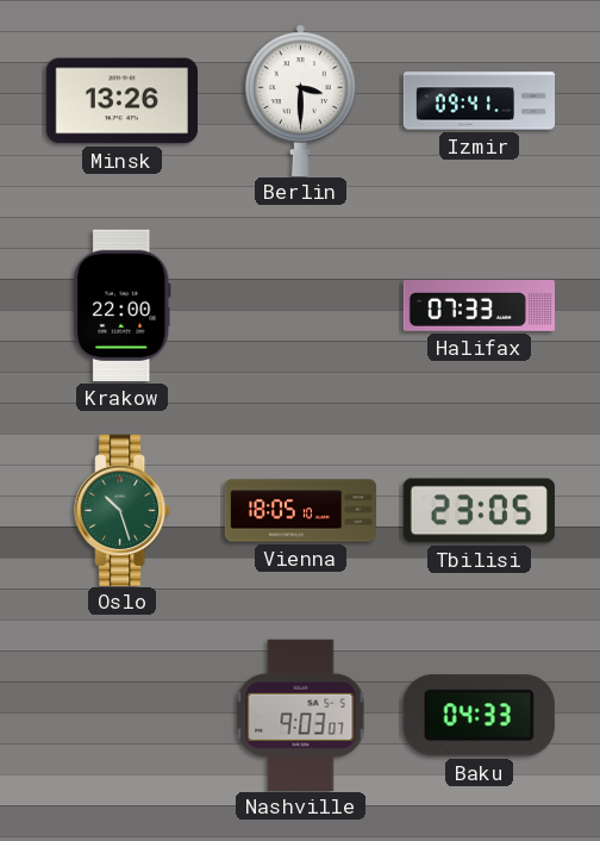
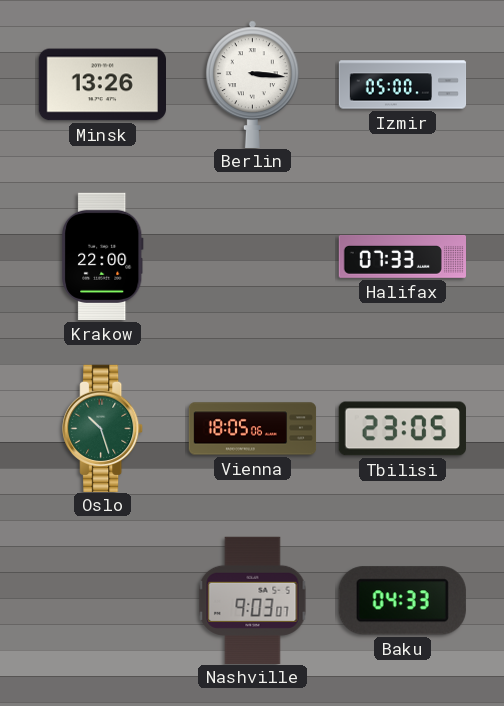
Berlin: 3:30 -> 3:16
Izmir: 09:41 -> 05:00
Vienna: 18:05:10 -> 18:05:06
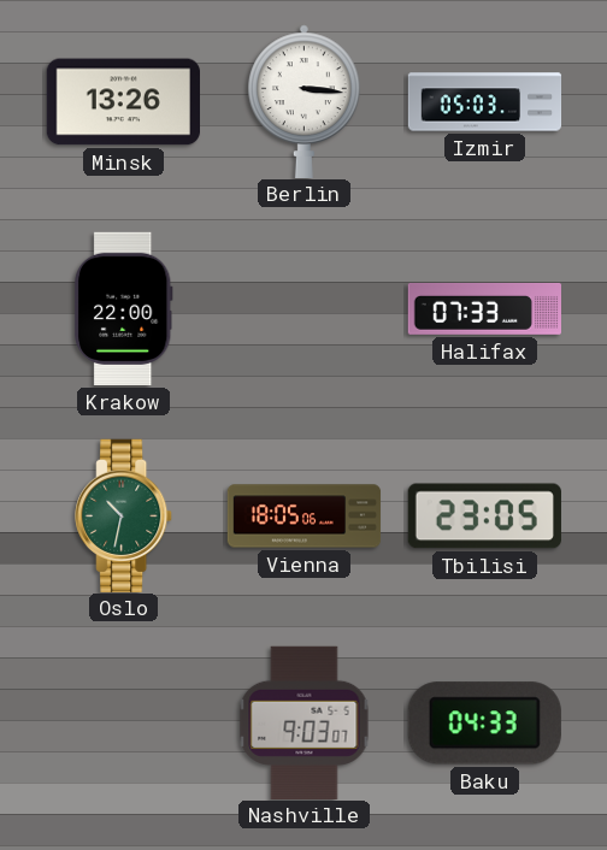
Izmir: 05:00 -> 05:03
Oslo: 10:27 -> 10:32
